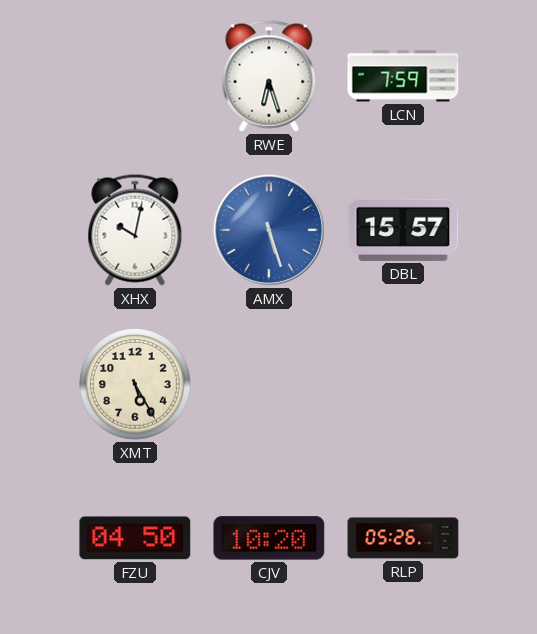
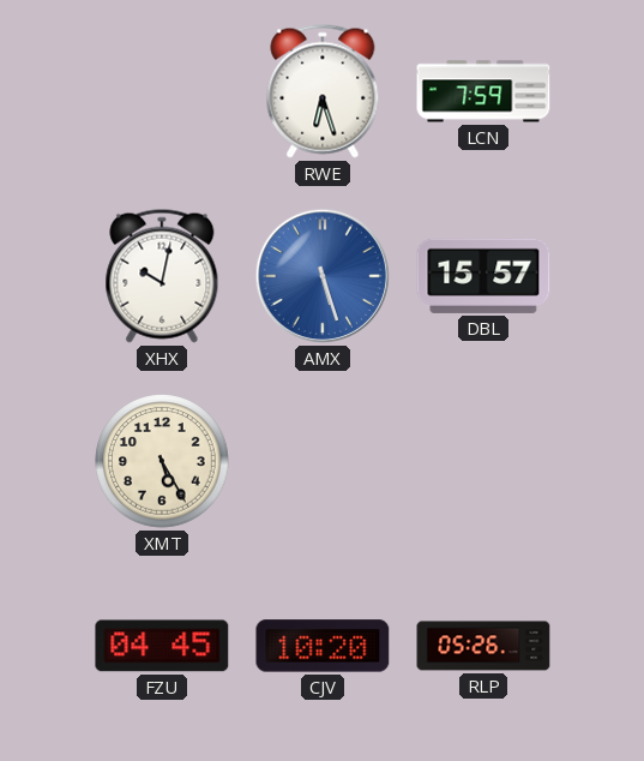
FZU: 04:50 -> 04:45
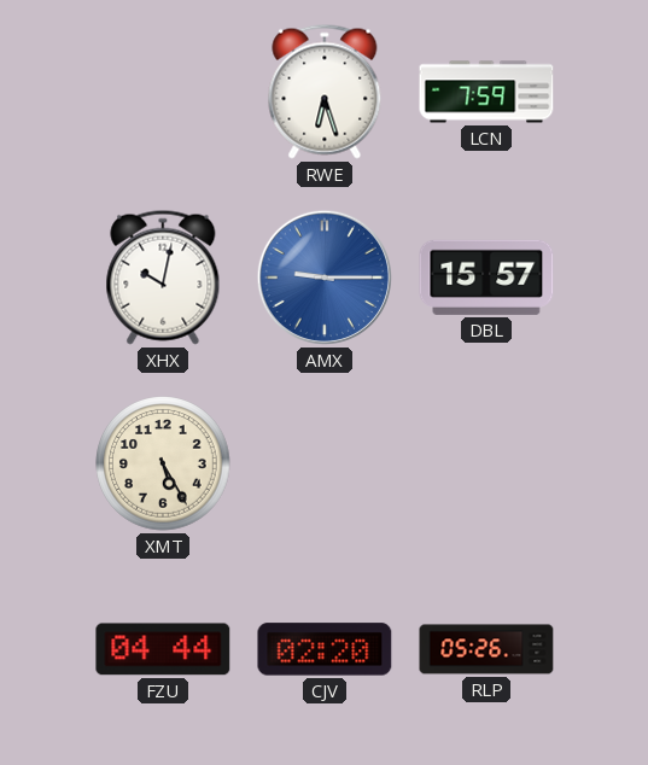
AMX: 5:27 -> 9:15
FZU: 04:45 -> 04:44
CJV: 10:20 -> 02:20
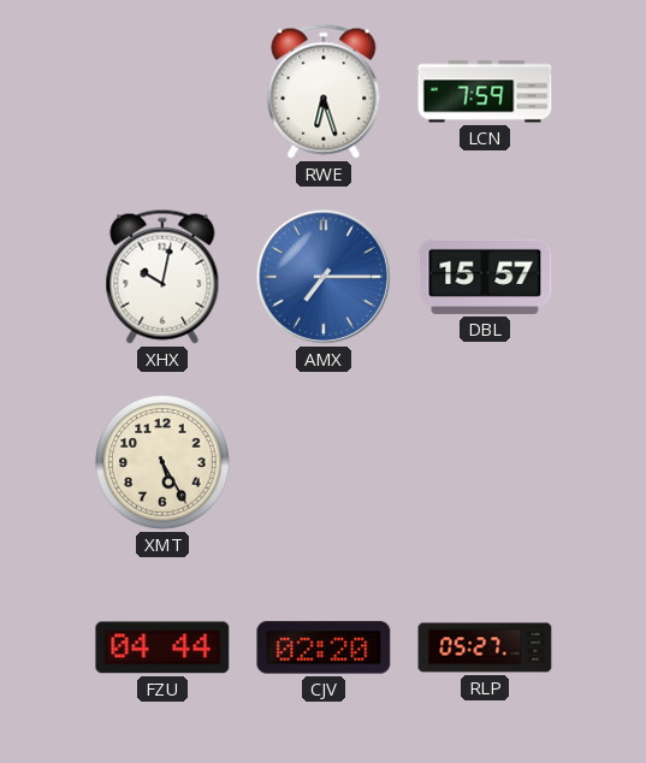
AMX: 9:15 -> 7:15
RLP: 05:26 -> 05:27
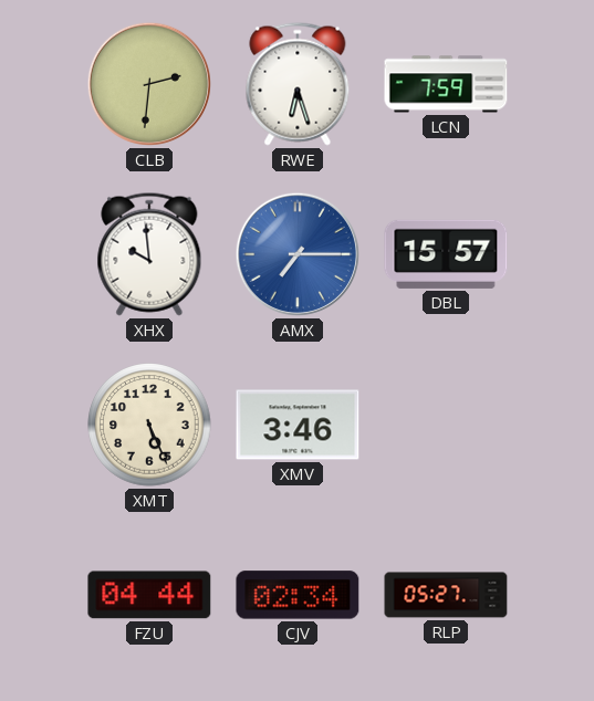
CLB: none -> 2:31
XHX: 10:02 -> 9:59
XMT: 5:25 -> 5:26
XMV: none -> 3:46
CJV: 02:20 -> 02:34
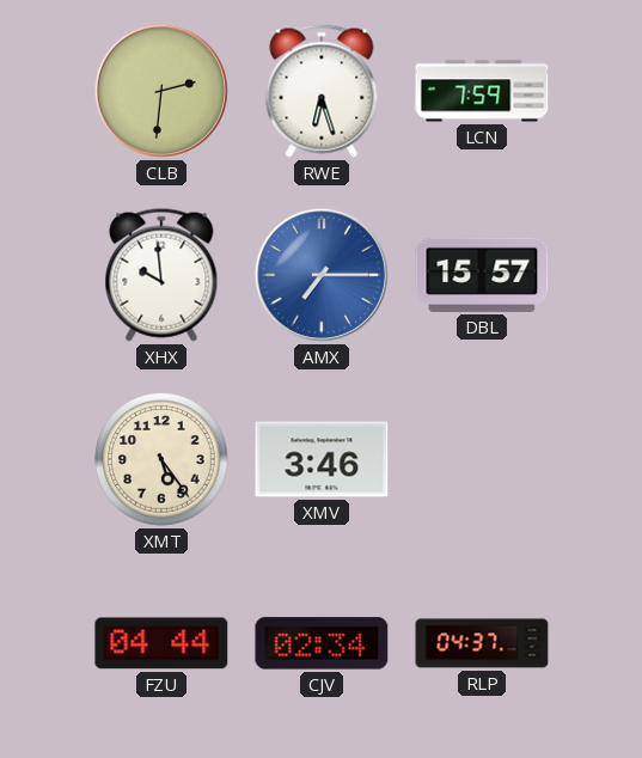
XMT: 5:26 -> 5:24
RLP: 05:27 -> 04:37
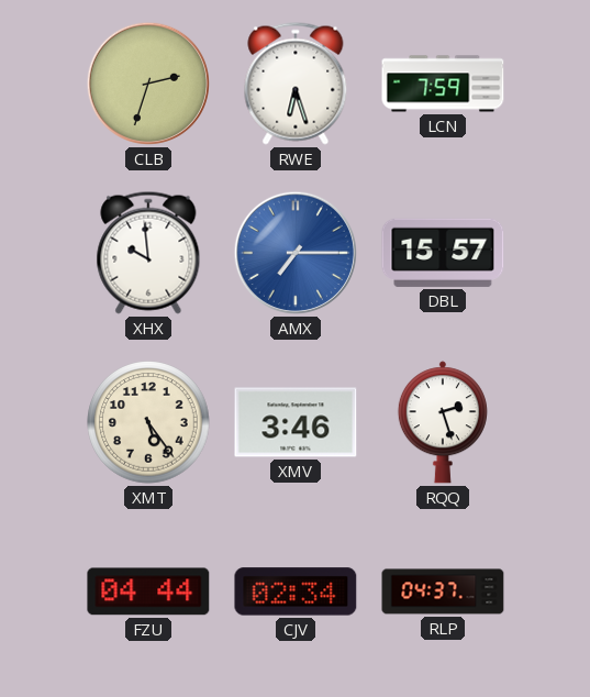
CLB: 2:31 -> 2:33
RQQ: none -> 2:27
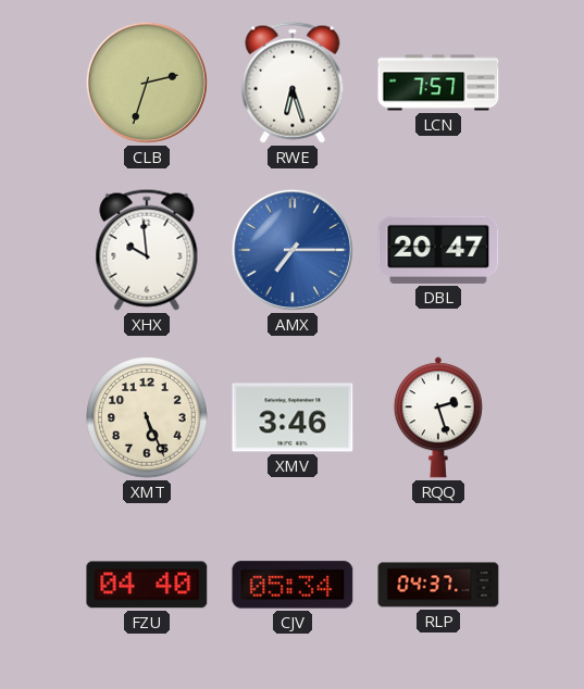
LCN: 7:59 -> 7:57
DBL: 15:57 -> 20:47
XMT: 5:24 -> 5:26
FZU: 04:44 -> 04:40
CJV: 02:34 -> 05:34
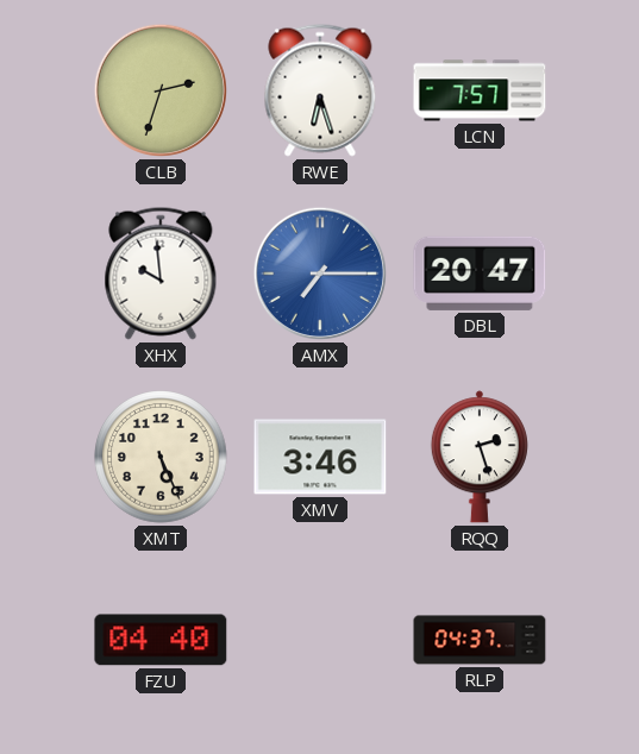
CJV: 05:34 -> none
